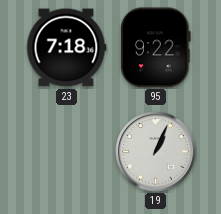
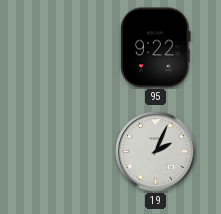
23: 7:18 -> none
19: 1:04 -> 2:04
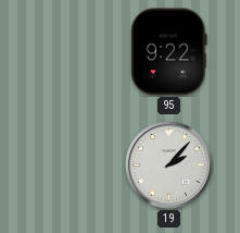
19: 2:04 -> 2:07
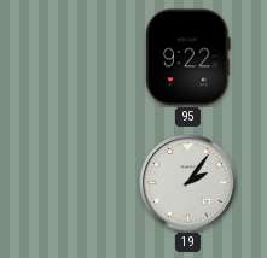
19: 2:07 -> 2:06
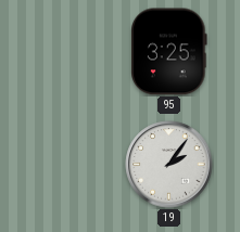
95: 9:22 -> 3:25
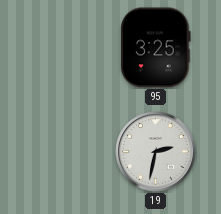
19: 2:06 -> 2:32
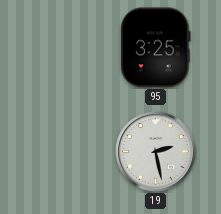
19: 2:32 -> 2:28
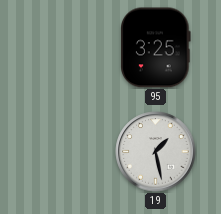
19: 2:28 -> 1:28
